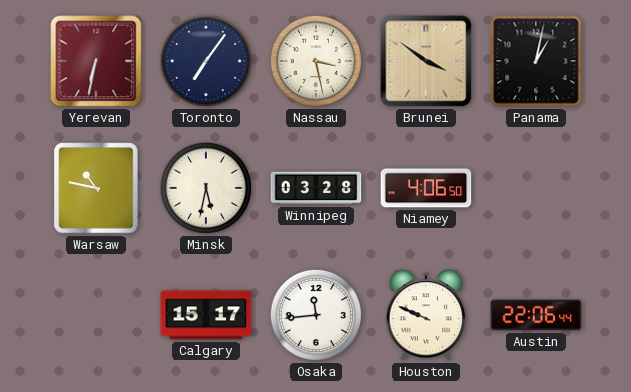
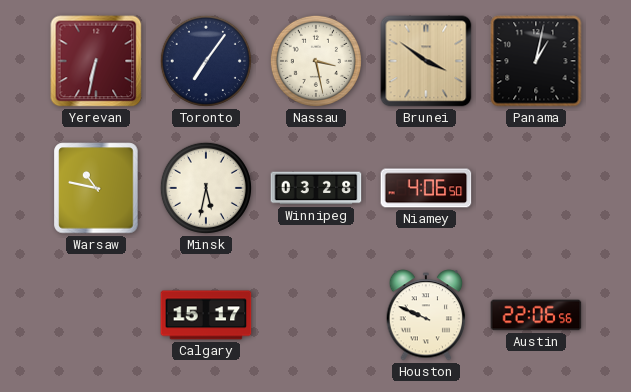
Osaka: 11:44 -> none
Austin: 22:06:44 -> 22:06:56
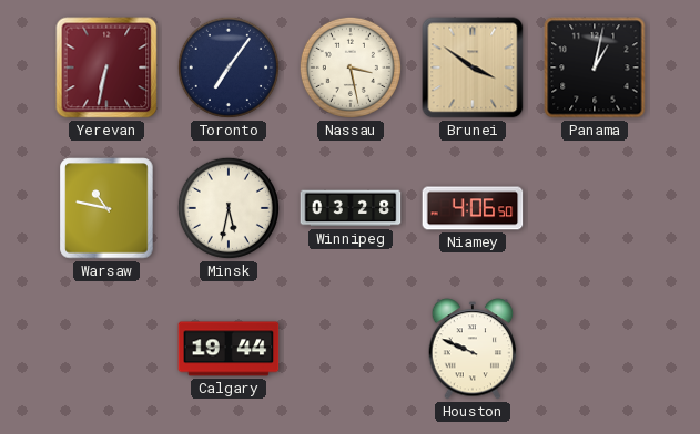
Calgary: 15:17 -> 19:44
Austin: 22:06 -> none
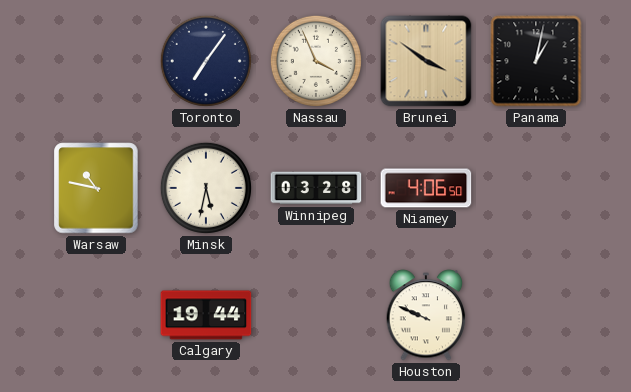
Yerevan: 6:32 -> none
Nassau: 3:28 -> 3:56
